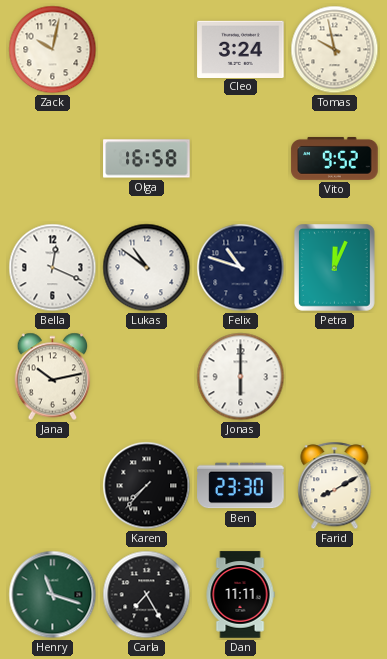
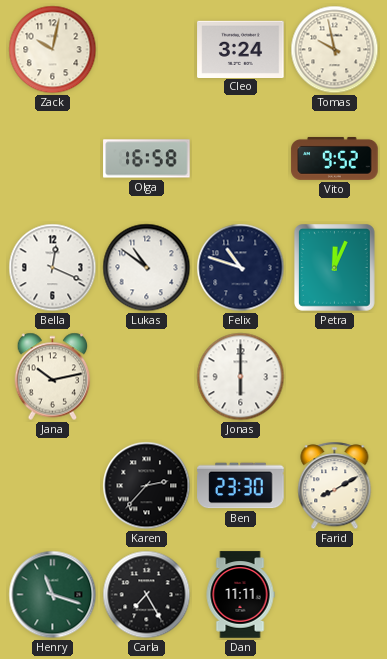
Karen: 7:37 -> 2:37
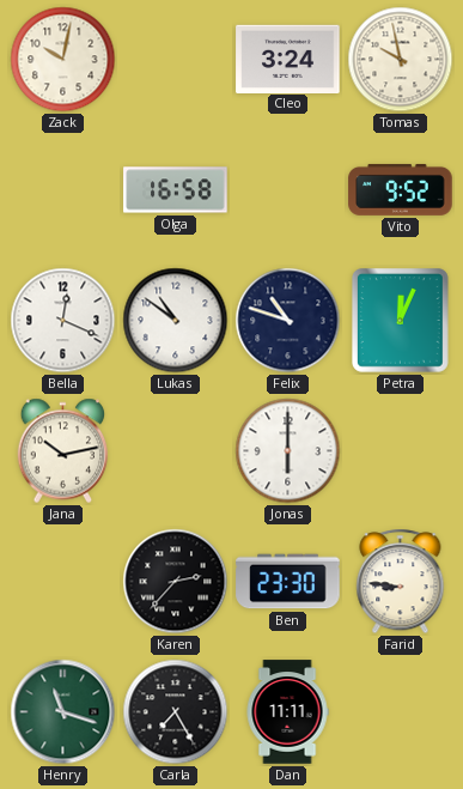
Farid: 8:10 -> 8:46
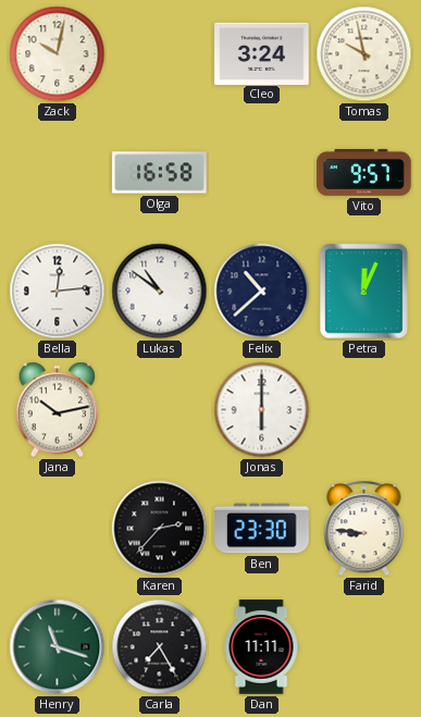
Vito: 9:52 -> 9:57
Bella: 12:19 -> 12:14
Felix: 10:48 -> 10:38
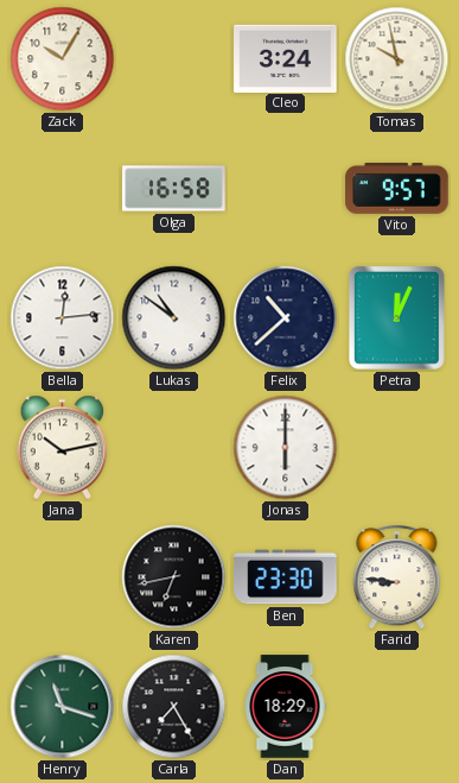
Zack: 10:02 -> 10:05
Karen: 2:37 -> 6:43
Dan: 11:11 -> 18:29
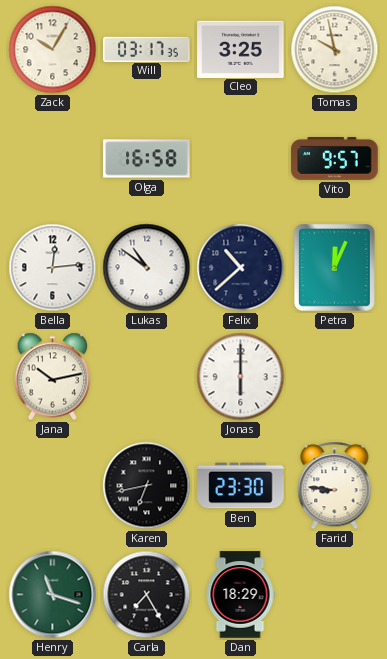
Will: none -> 03:17
Cleo: 3:24 -> 3:25
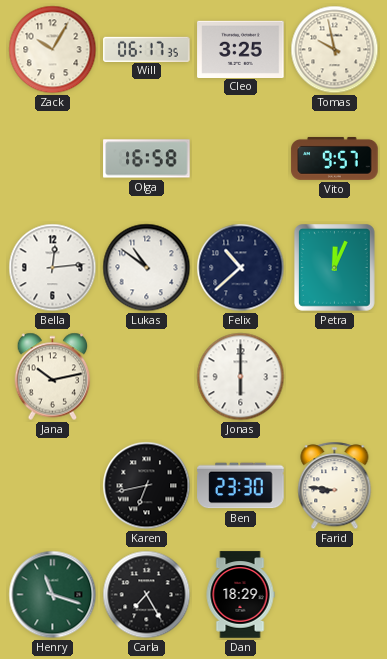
Will: 03:17 -> 06:17
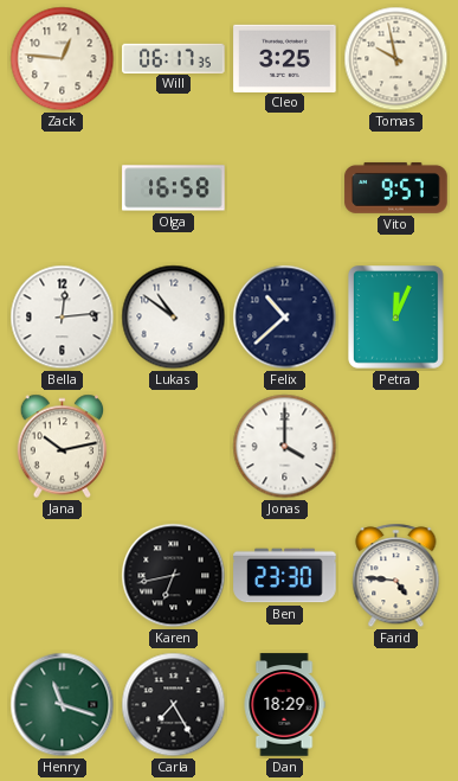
Zack: 10:05 -> 12:46
Jonas: 6:00 -> 4:00
Farid: 8:46 -> 4:46
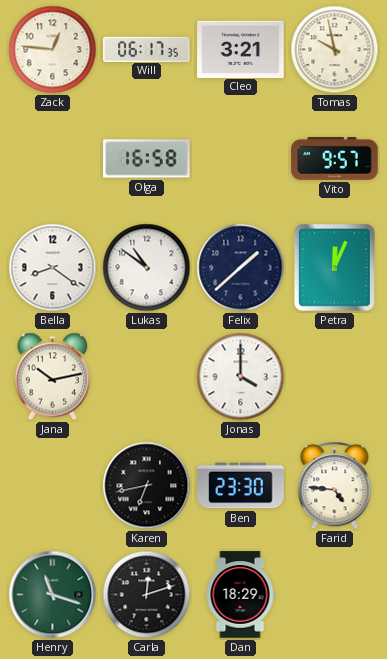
Cleo: 3:25 -> 3:21
Bella: 12:14 -> 8:21
Felix: 10:38 -> 1:38
Carla: 7:25 -> 12:12
